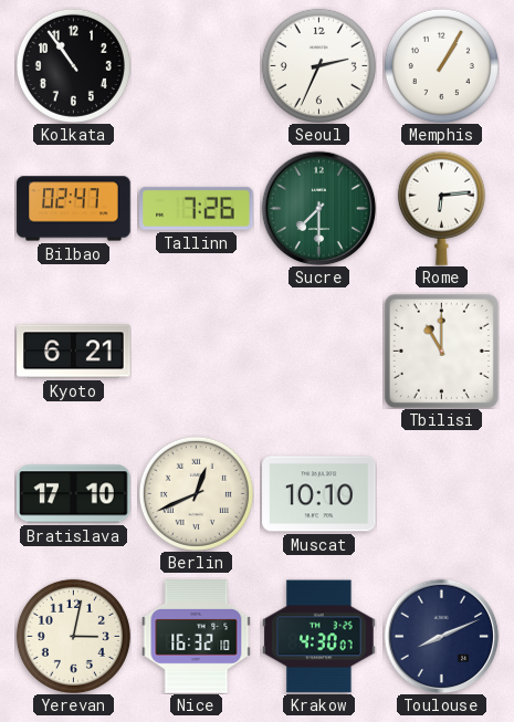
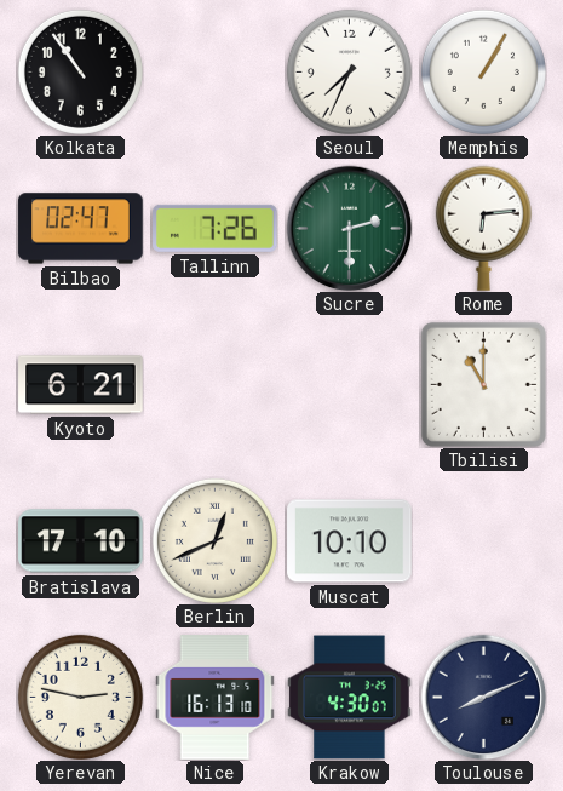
Seoul: 2:34 -> 7:34
Sucre: 7:30 -> 2:30
Yerevan: 3:02 -> 2:47
Nice: 16:32 -> 16:13
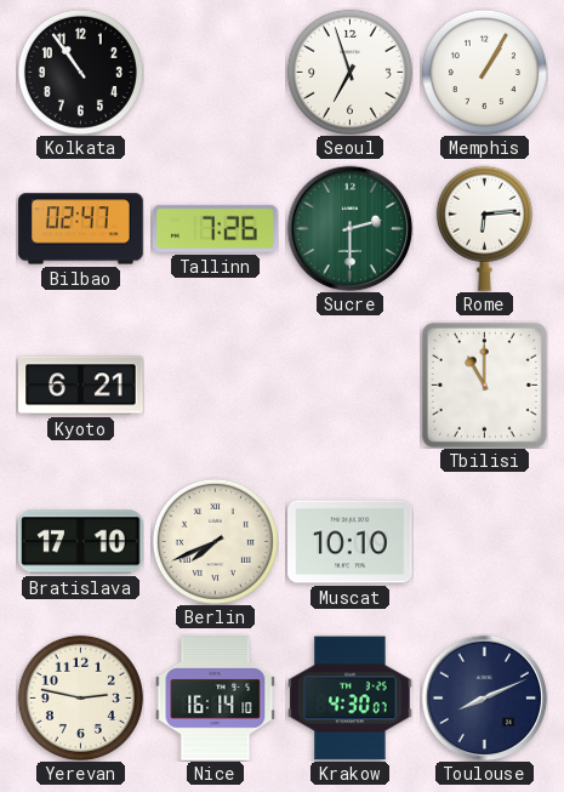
Seoul: 7:34 -> 6:57
Berlin: 12:41 -> 7:41
Nice: 16:13 -> 16:14
